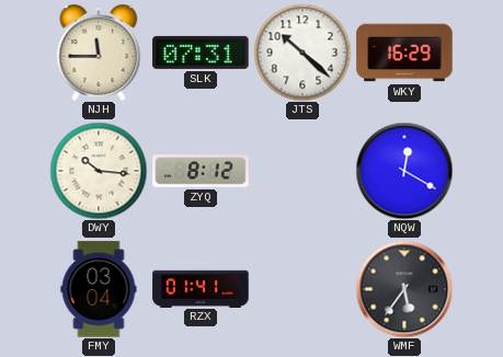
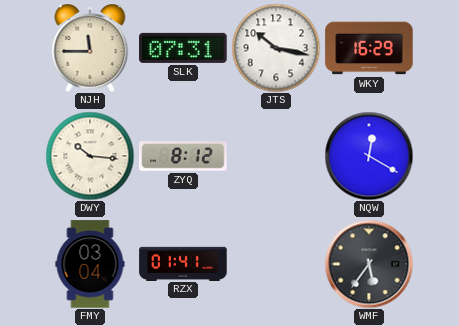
JTS: 10:22 -> 10:17
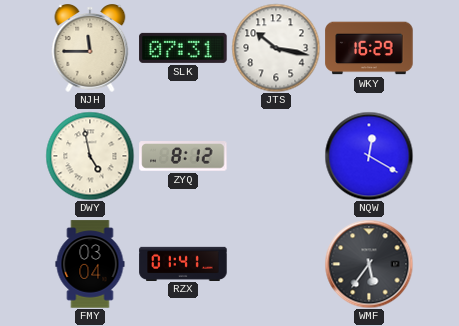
DWY: 10:16 -> 4:58
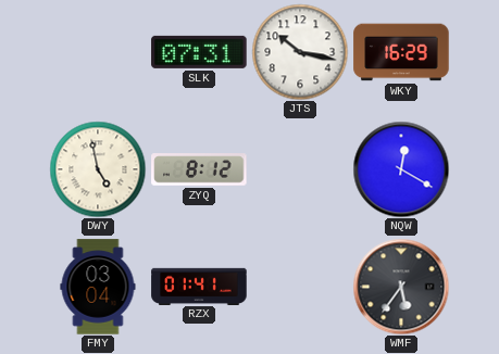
NJH: 11:45 -> none
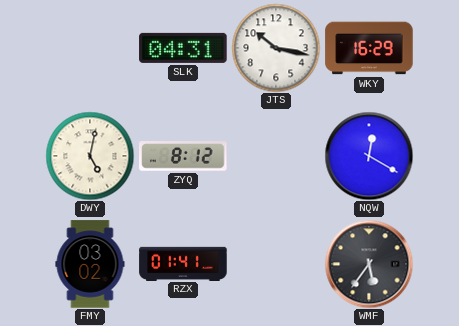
SLK: 07:31 -> 04:31
DWY: 4:58 -> 5:02
FMY: 03:04 -> 03:02
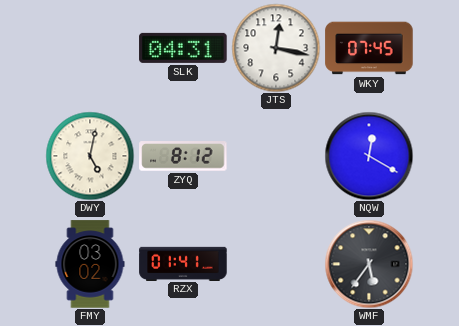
JTS: 10:17 -> 12:17
WKY: 16:29 -> 07:45
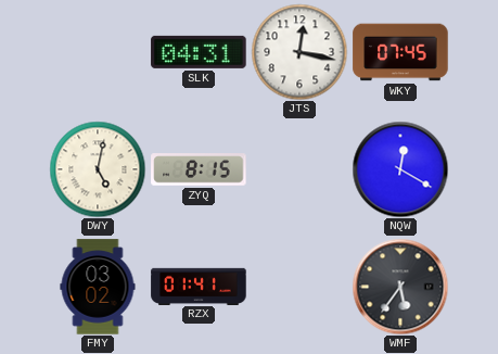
ZYQ: 8:12 -> 8:15
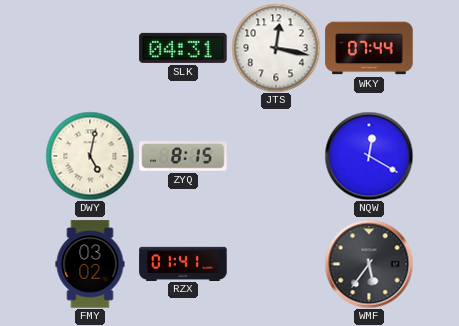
WKY: 07:45 -> 07:44
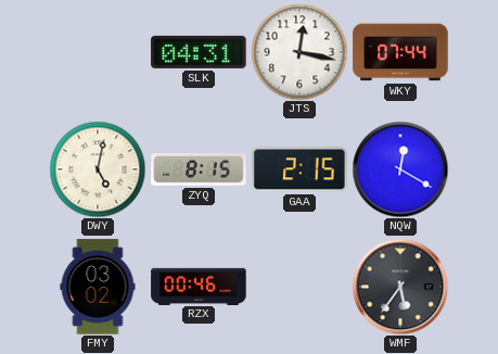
GAA: none -> 2:15
RZX: 01:41 -> 00:46
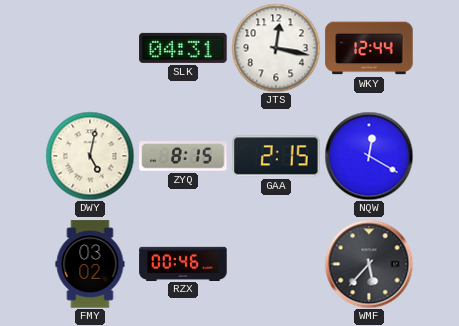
WKY: 07:44 -> 12:44
WMF: 5:36 -> 5:37
